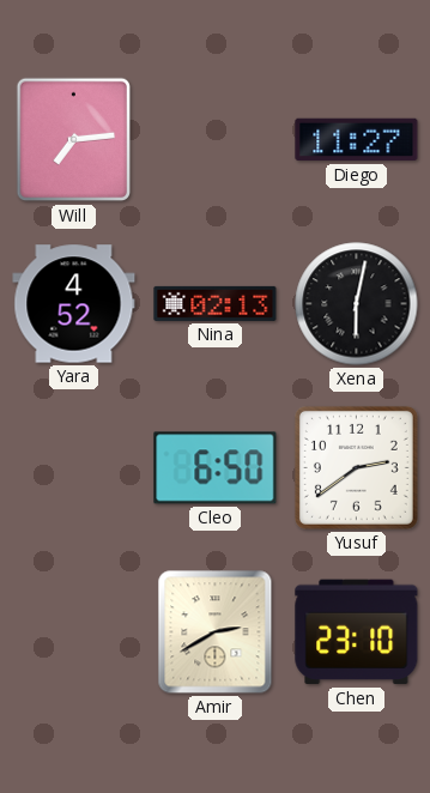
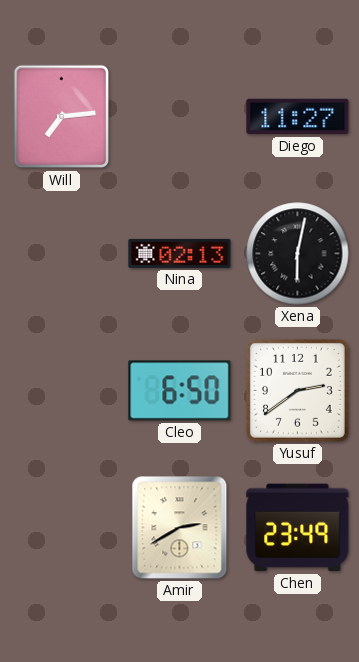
Yara: 4:52 -> none
Chen: 23:10 -> 23:49
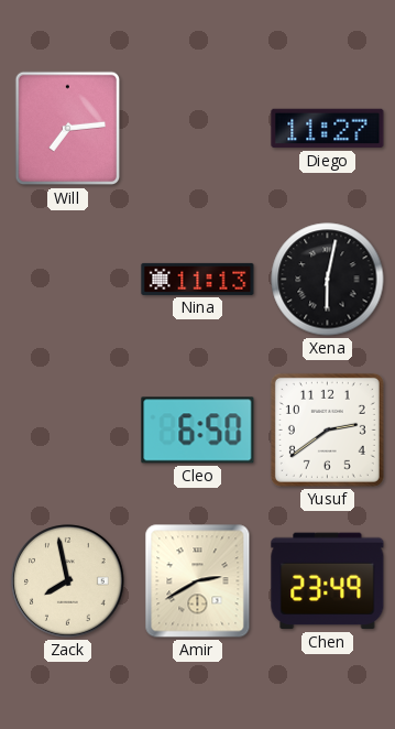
Nina: 02:13 -> 11:13
Zack: none -> 7:58
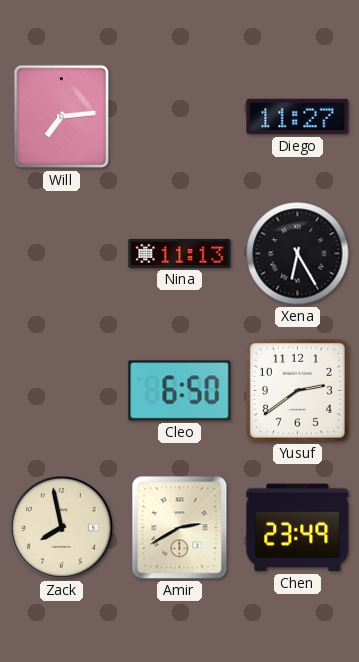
Xena: 6:02 -> 6:25
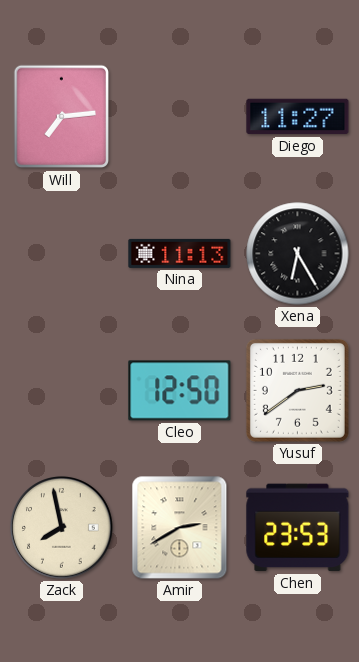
Cleo: 6:50 -> 12:50
Chen: 23:49 -> 23:53
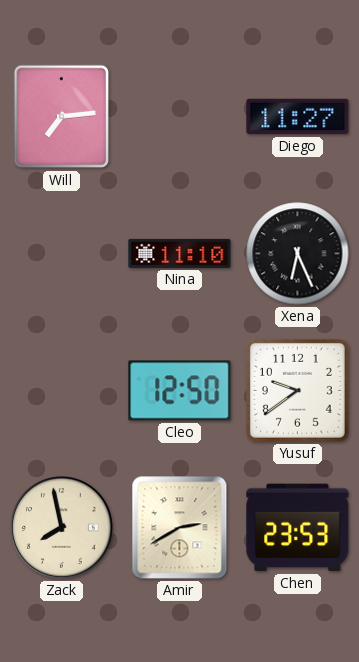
Nina: 11:13 -> 11:10
Xena: 6:25 -> 6:26
Yusuf: 2:39 -> 9:39
